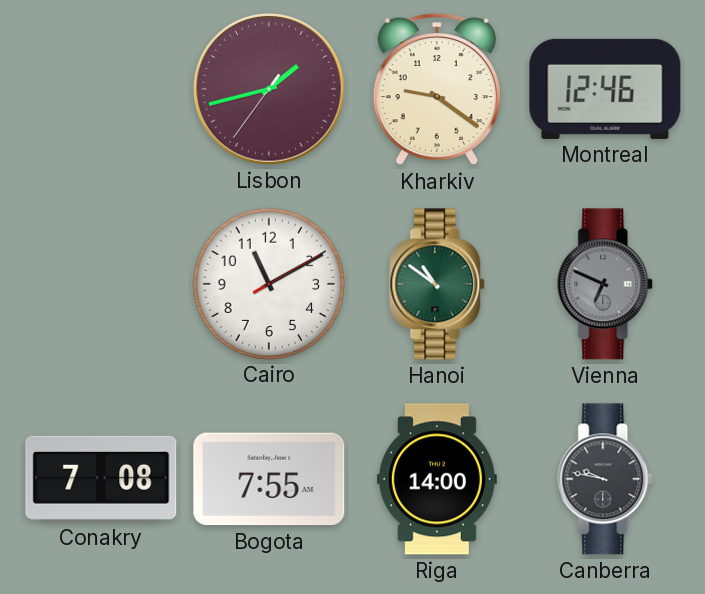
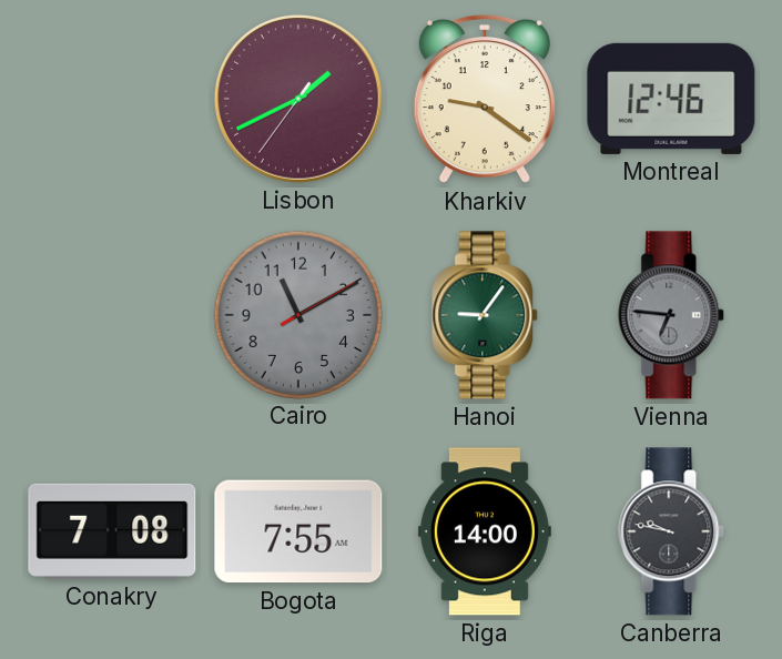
Lisbon: 1:42 -> 1:40
Cairo dial: white -> grey
Hanoi: 10:51 -> 9:06
Vienna: 6:49 -> 6:46
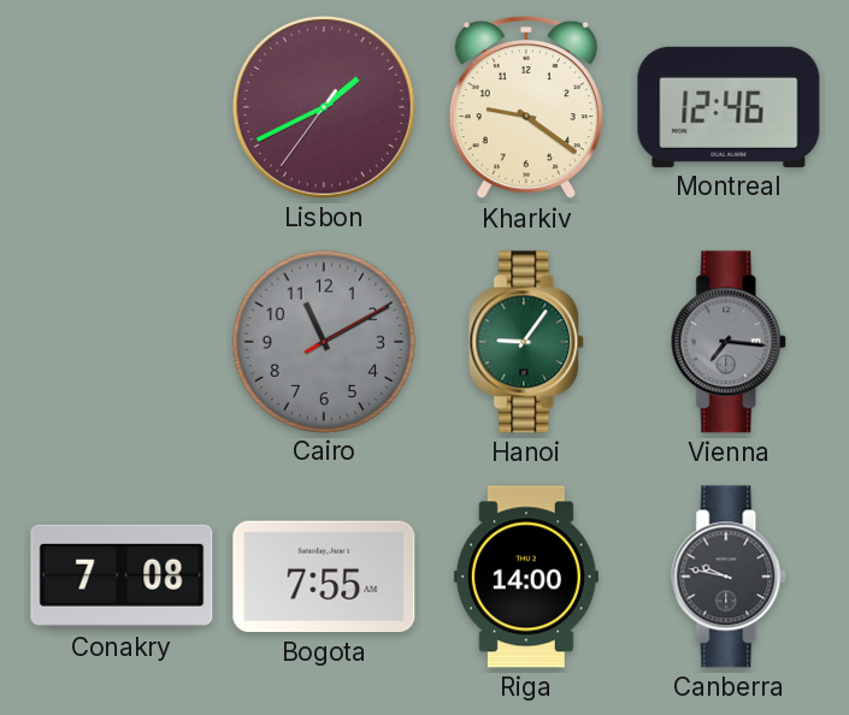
Vienna: 6:46 -> 7:16
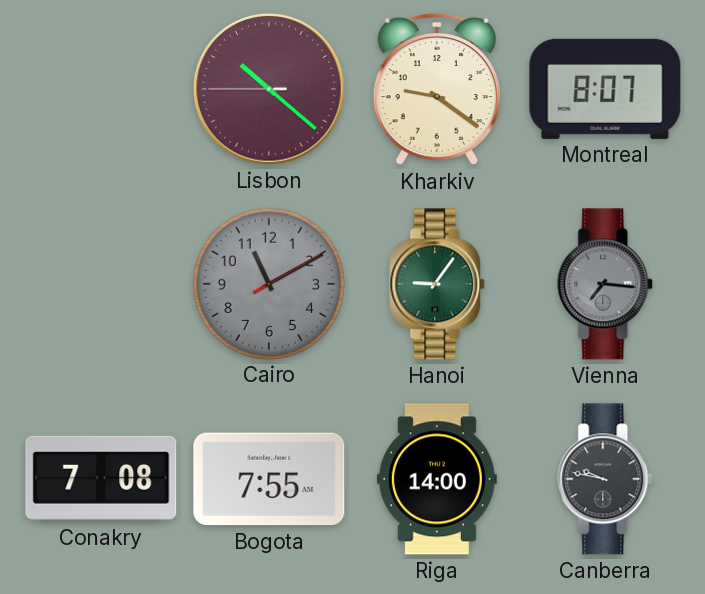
Lisbon: 1:40 -> 10:21
Montreal: 12:46 -> 8:07
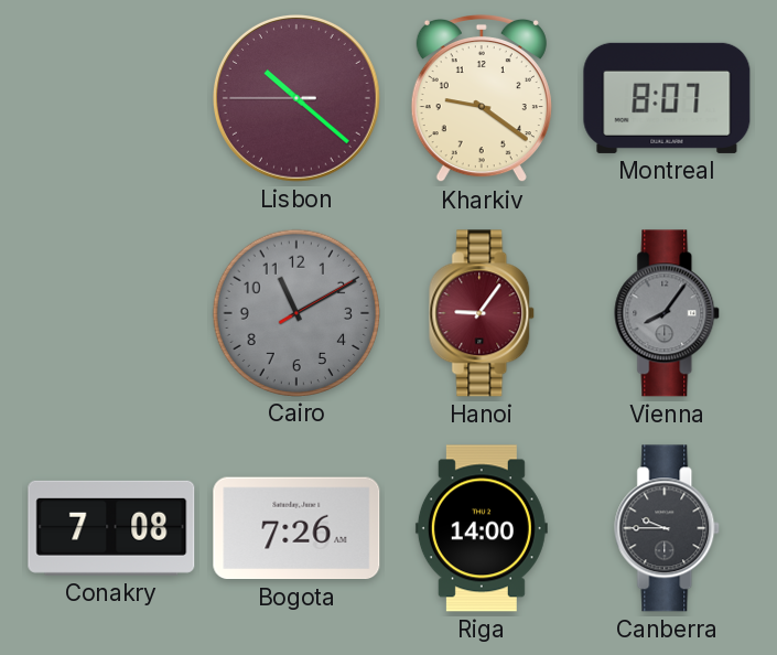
Hanoi dial: green -> burgundy
Vienna: 7:16 -> 8:06
Bogota: 7:55 -> 7:26
Canberra: 9:47 -> 9:45
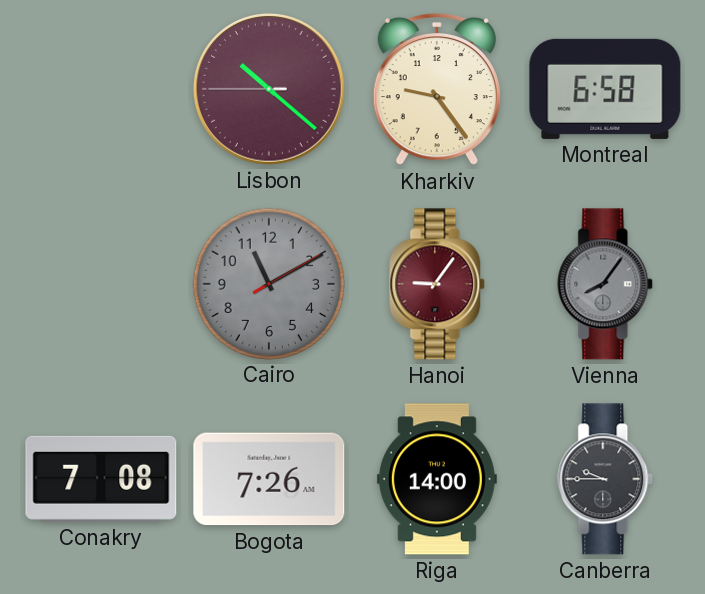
Kharkiv: 9:21 -> 9:24
Montreal: 8:07 -> 6:58
